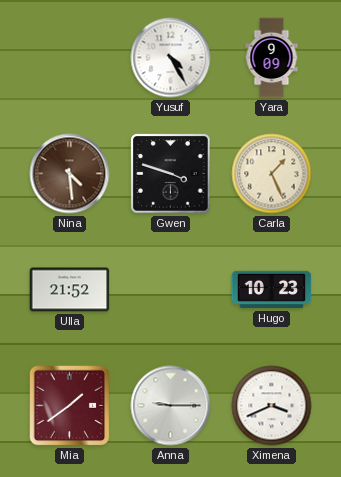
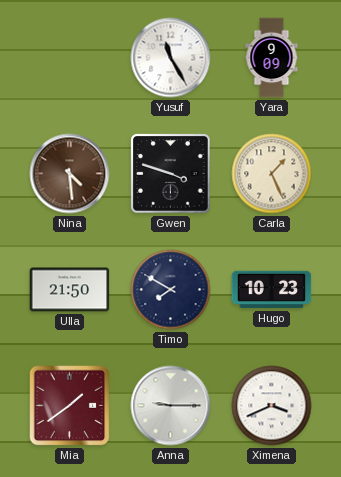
Yusuf: 4:25 -> 11:25
Ulla: 21:52 -> 21:50
Timo: none -> 7:50
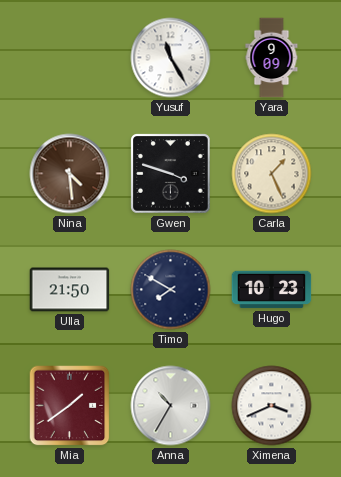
Anna: 9:15 -> 10:35
